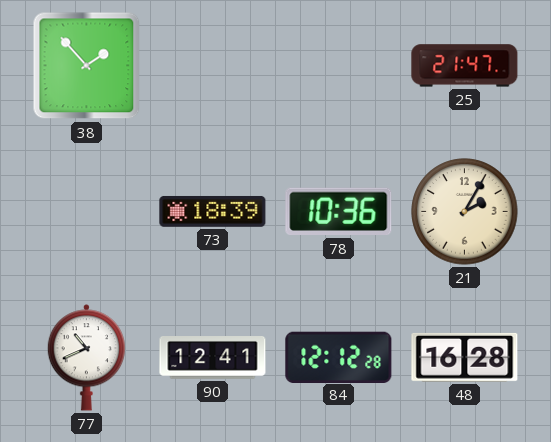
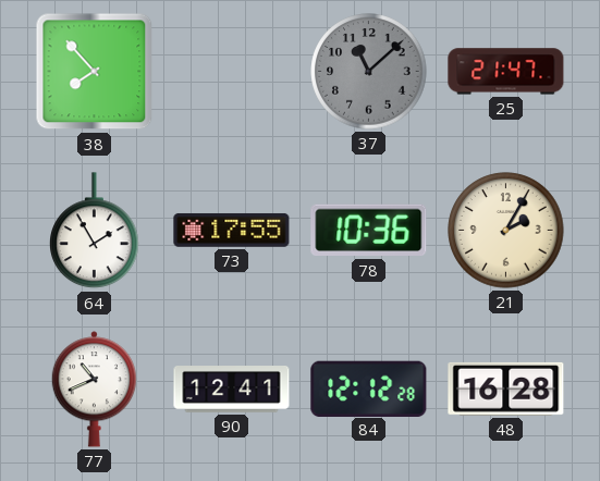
38: 1:53 -> 7:53
37: none -> 11:08
64: none -> 1:55
73: 18:39 -> 17:55
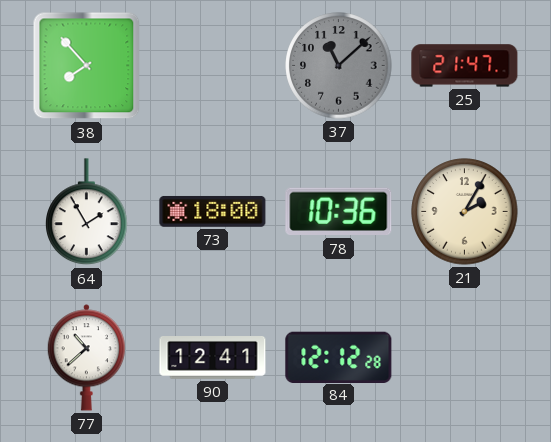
73: 17:55 -> 18:00
77: 10:41 -> 10:38
48: 16:28 -> none
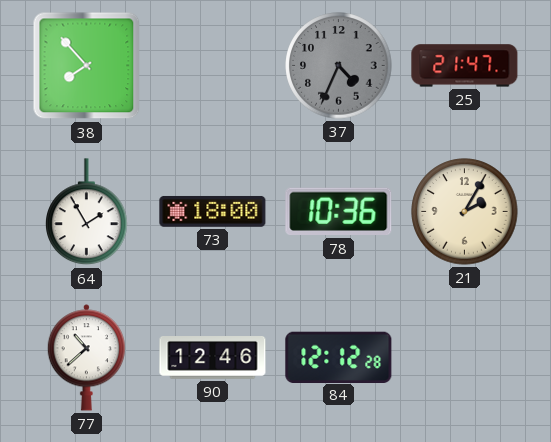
37: 11:08 -> 4:34
90: 12:41 -> 12:46
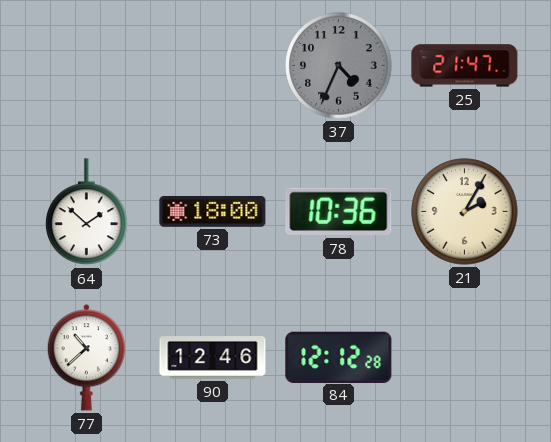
38: 7:53 -> none
64: 1:55 -> 1:52
